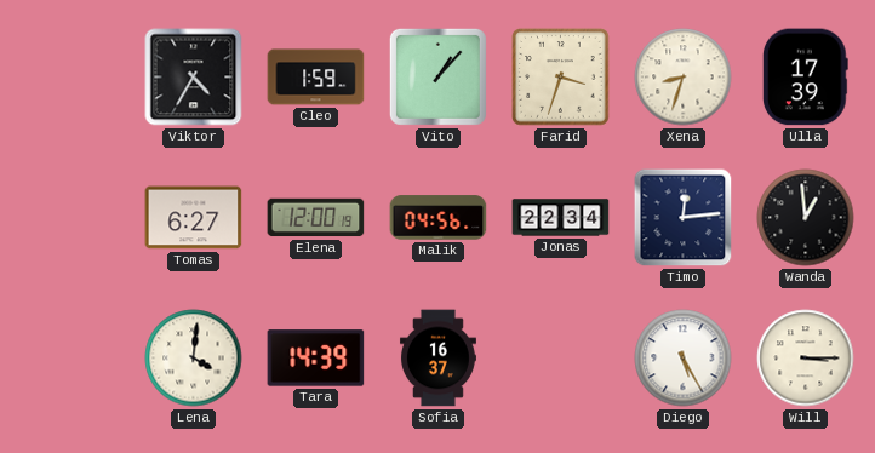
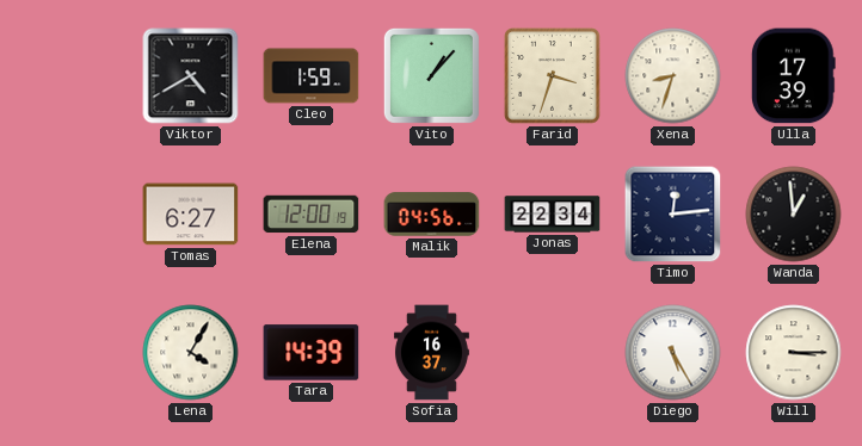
Viktor: 4:35 -> 4:40
Lena: 4:01 -> 4:05
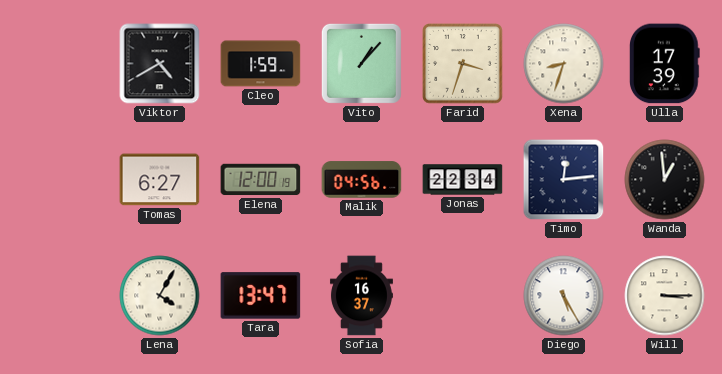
Tara: 14:39 -> 13:47
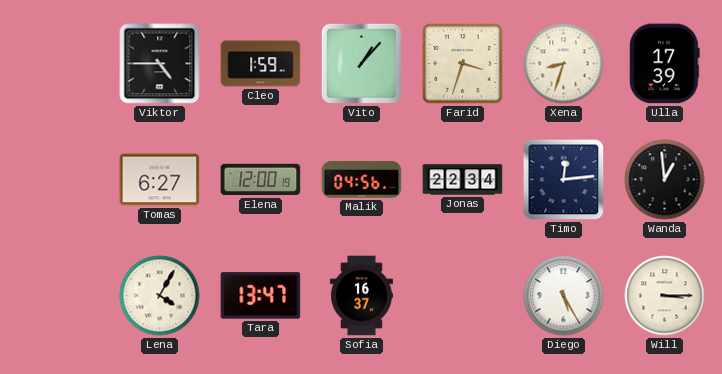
Viktor: 4:40 -> 4:45
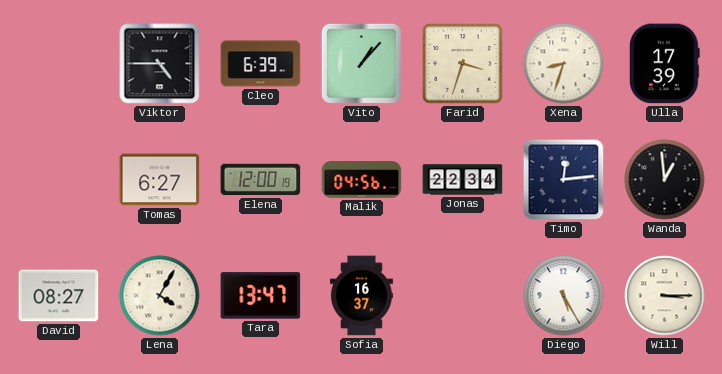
Cleo: 1:59 -> 6:39
David: none -> 08:27
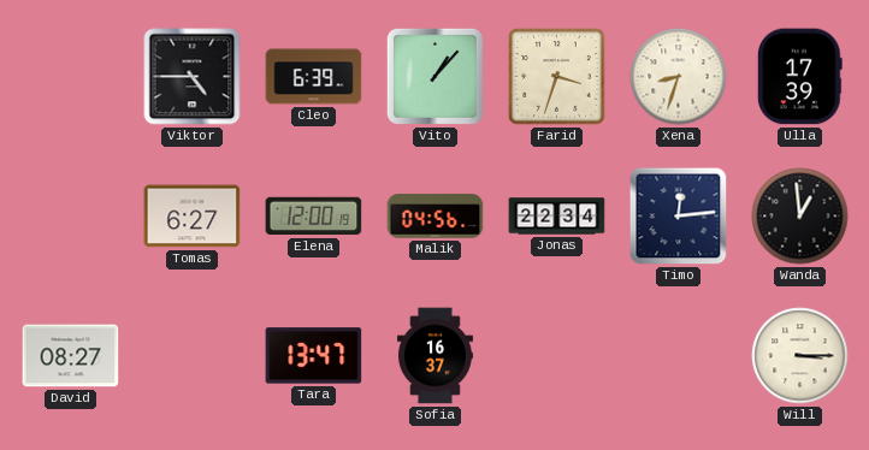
Lena: 4:05 -> none
Diego: 5:25 -> none
